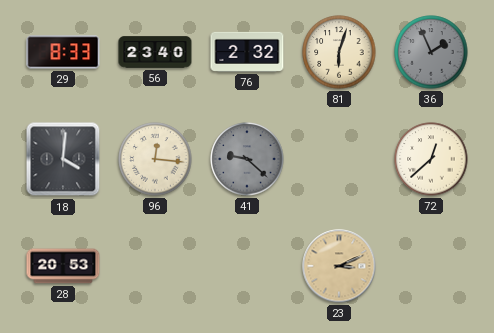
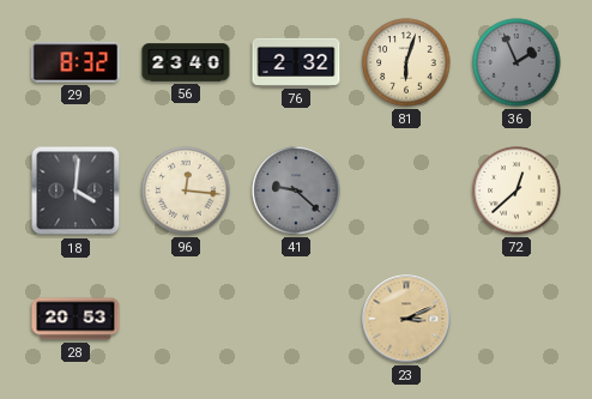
29: 8:33 -> 8:32
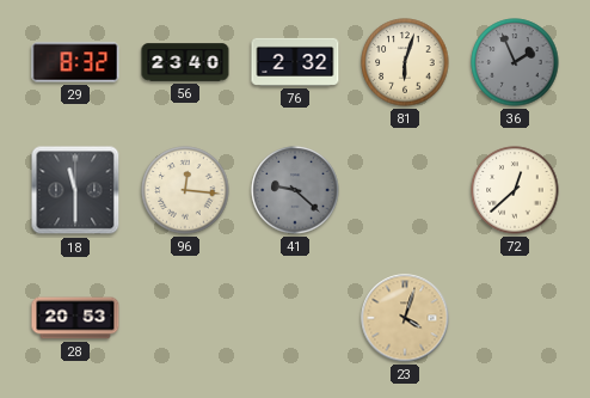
18: 4:01 -> 11:30
23: 3:11 -> 4:03
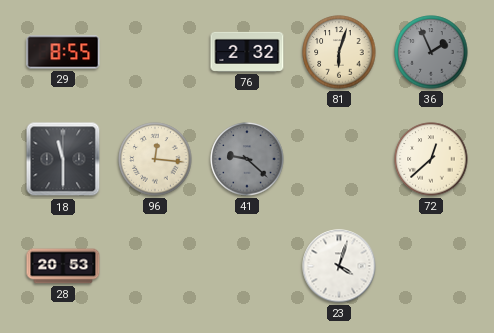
29: 8:32 -> 8:55
56: 23:40 -> none
23 dial: champagne -> white
